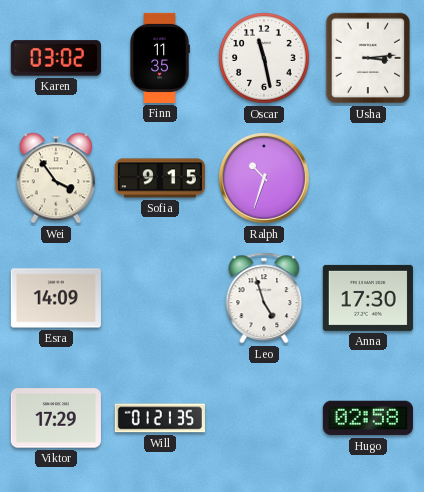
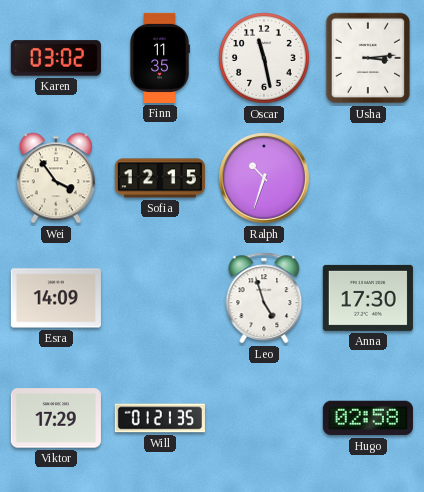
Sofia: 9:15 -> 12:15
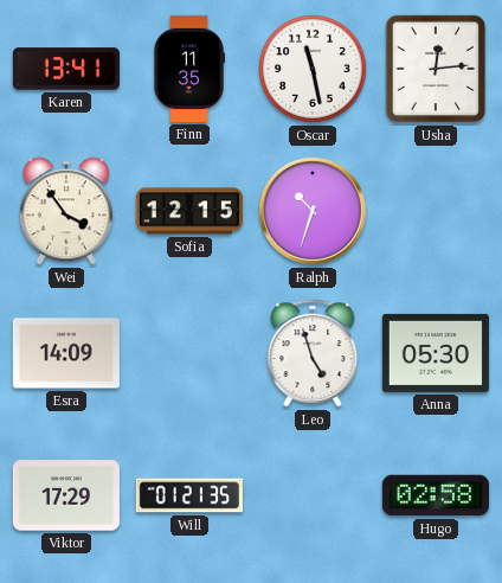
Karen: 03:02 -> 13:41
Usha: 3:14 -> 12:14
Anna: 17:30 -> 05:30
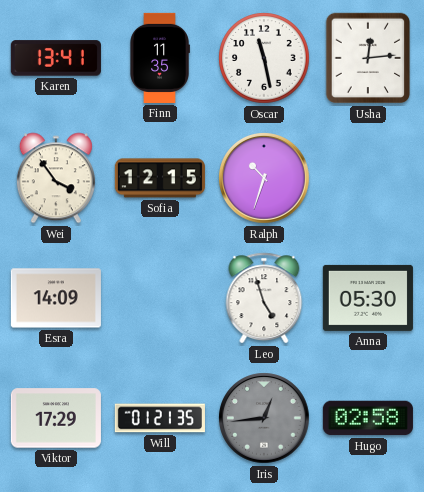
Iris: none -> 12:44
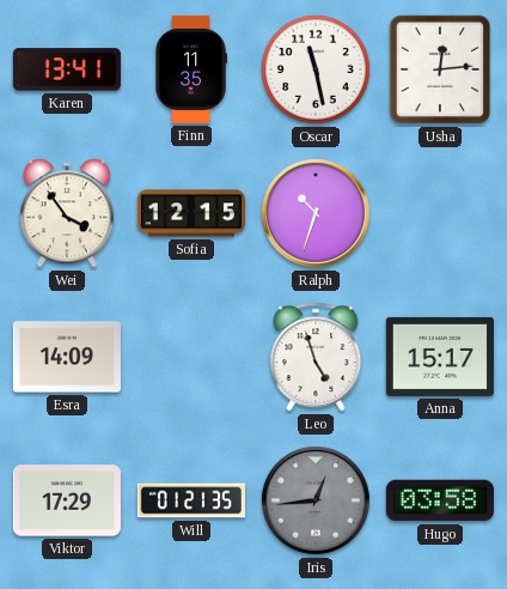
Anna: 05:30 -> 15:17
Hugo: 02:58 -> 03:58
